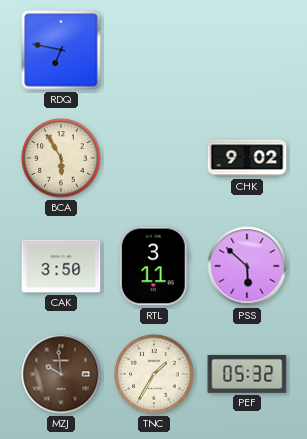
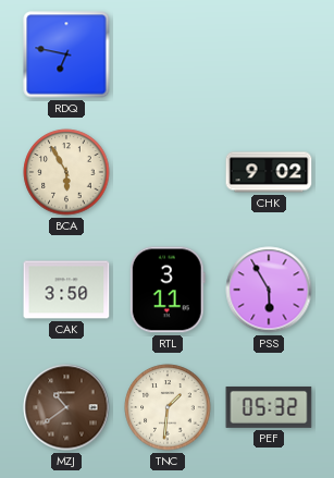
PSS: 5:52 -> 5:55
MZJ: 9:59 -> 10:39
TNC: 1:35 -> 1:31
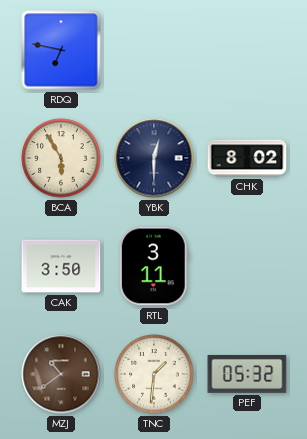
YBK: none -> 12:30
CHK: 9:02 -> 8:02
PSS: 5:55 -> none
